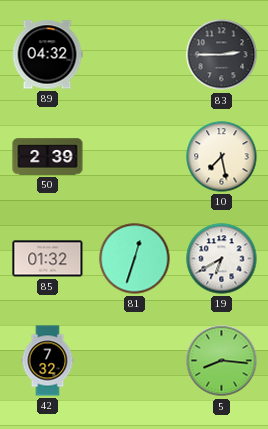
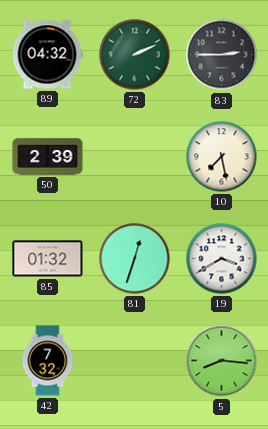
72: none -> 2:11
19: 6:40 -> 3:40
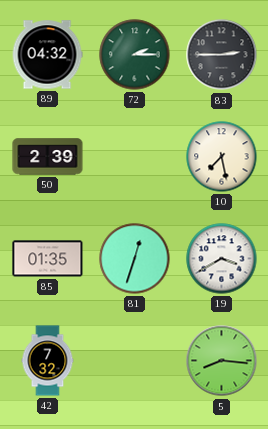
72: 2:11 -> 2:15
85: 01:32 -> 01:35
